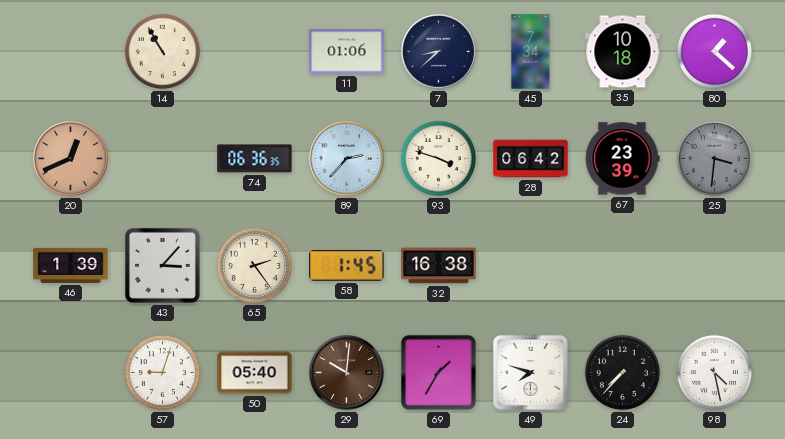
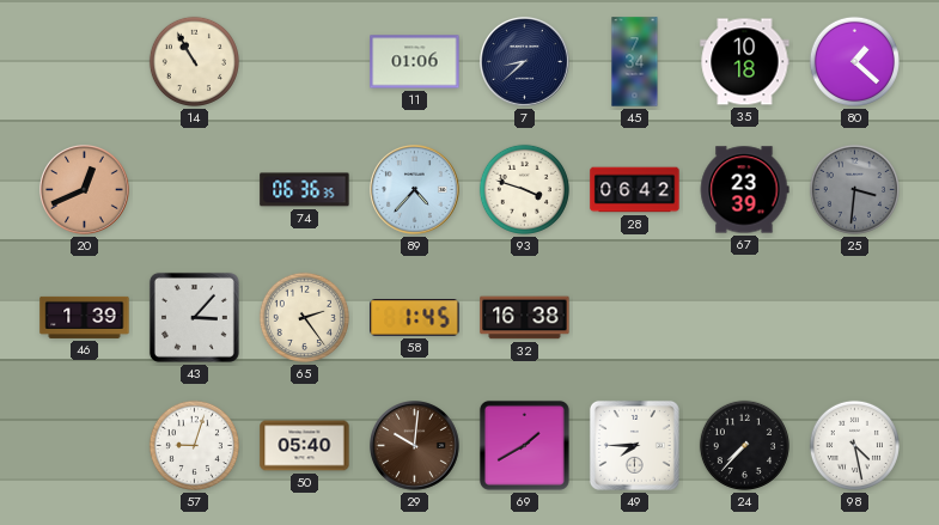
89: 2:37 -> 4:37
69: 1:35 -> 1:40
49: 7:48 -> 7:45
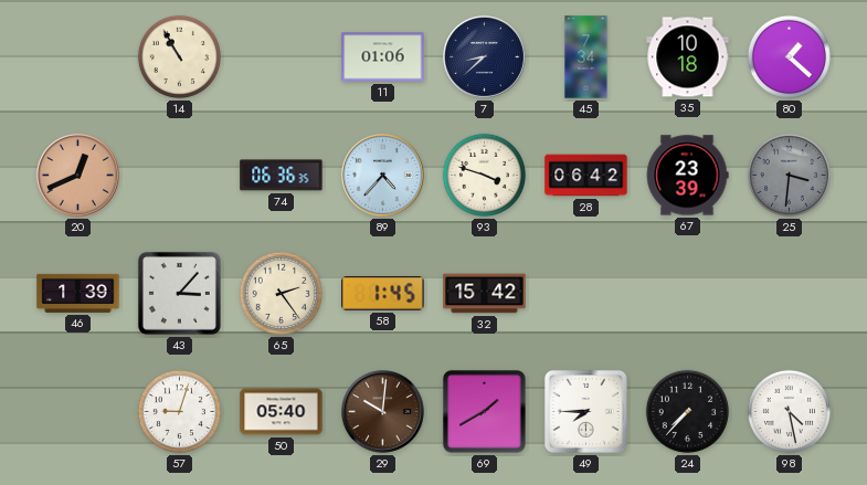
32: 16:38 -> 15:42
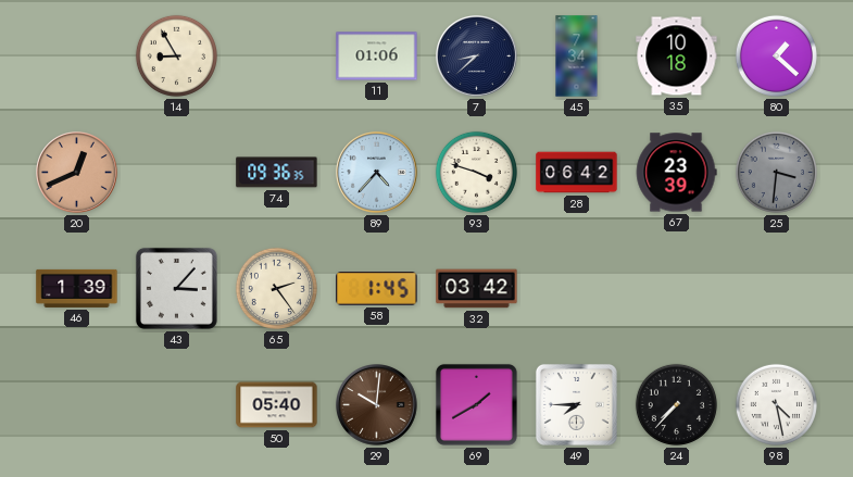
14: 10:55 -> 8:55
74: 06:36 -> 09:36
32: 15:42 -> 03:42
57: 9:03 -> none
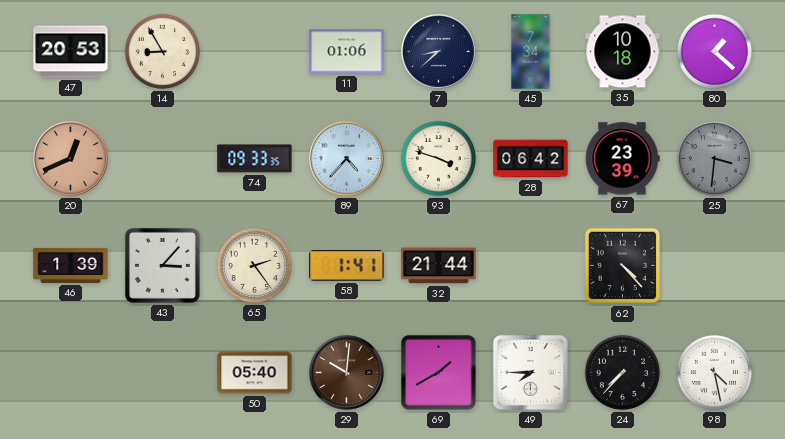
47: none -> 20:53
74: 09:36 -> 09:33
58: 1:45 -> 1:41
32: 03:42 -> 21:44
62: none -> 4:23
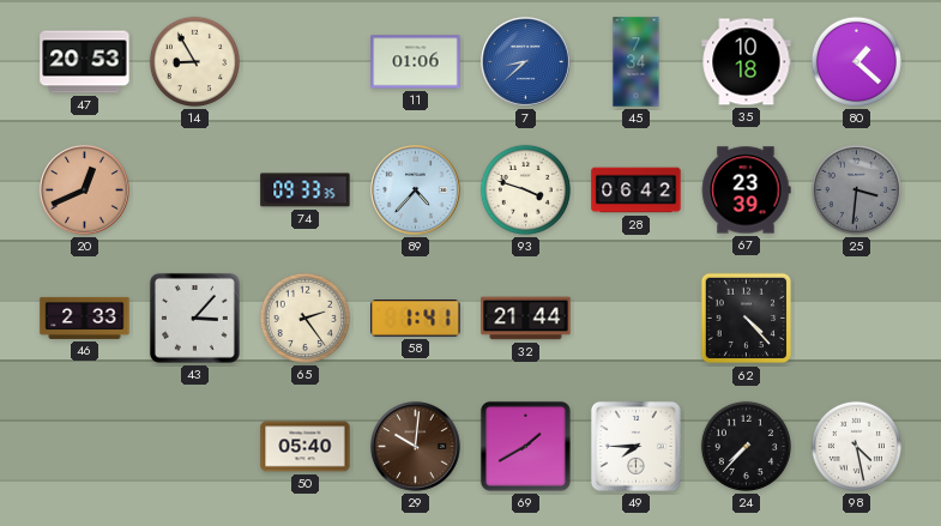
7 dial: navy -> blue
46: 1:39 -> 2:33
